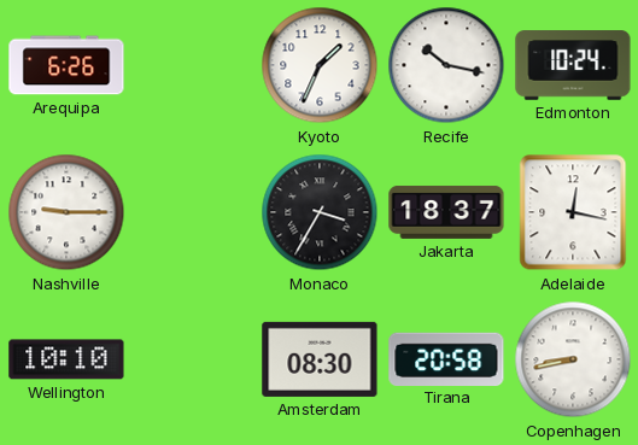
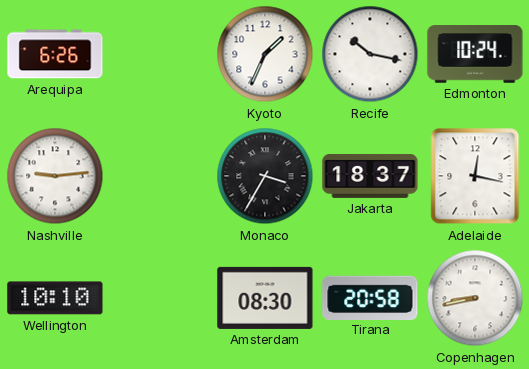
Nashville: 9:15 -> 9:14
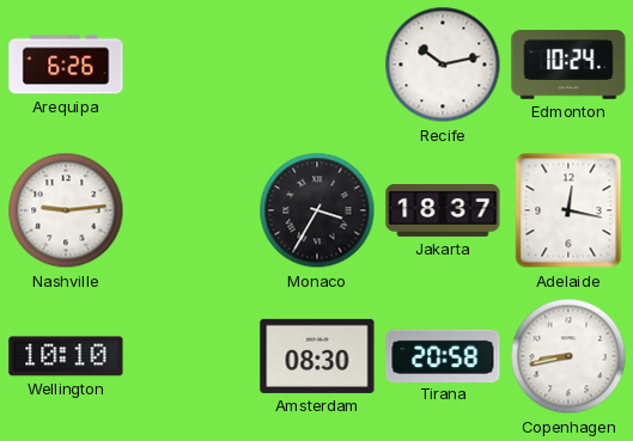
Kyoto: 1:34 -> none
Recife: 10:17 -> 10:13
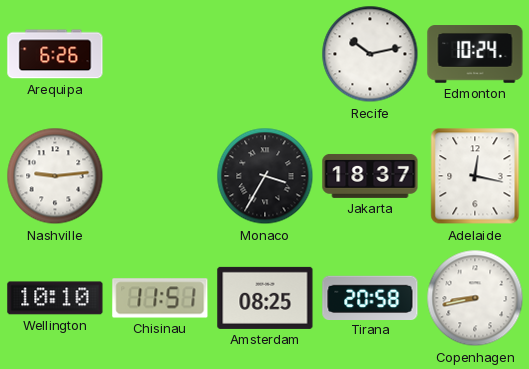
Chisinau: none -> 11:51
Amsterdam: 08:30 -> 08:25
